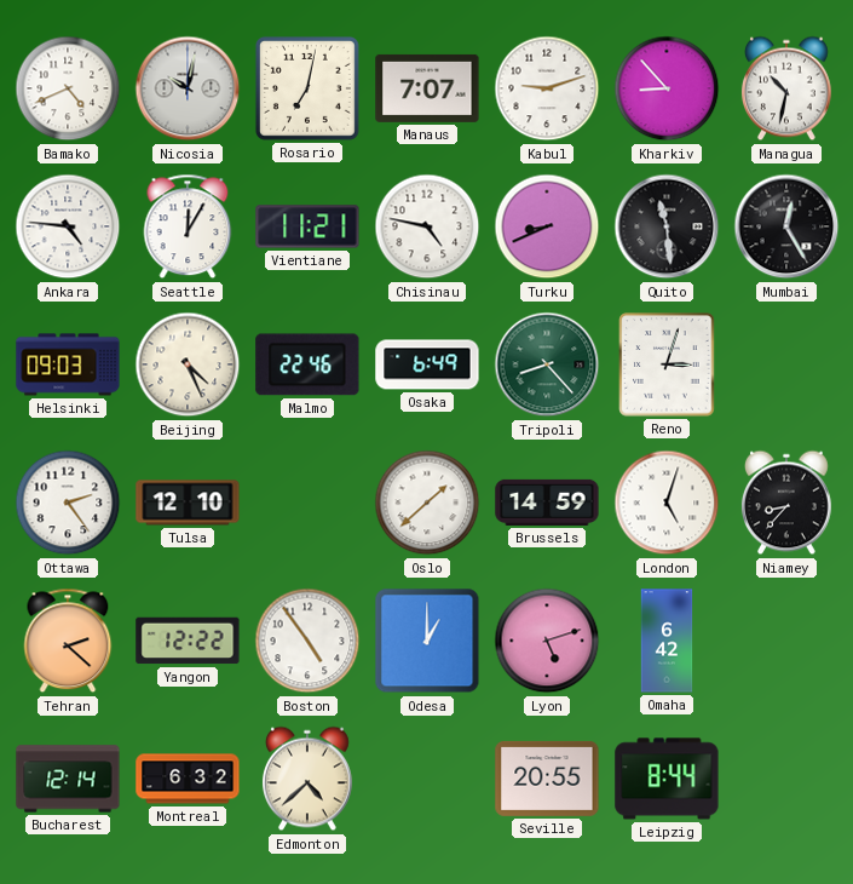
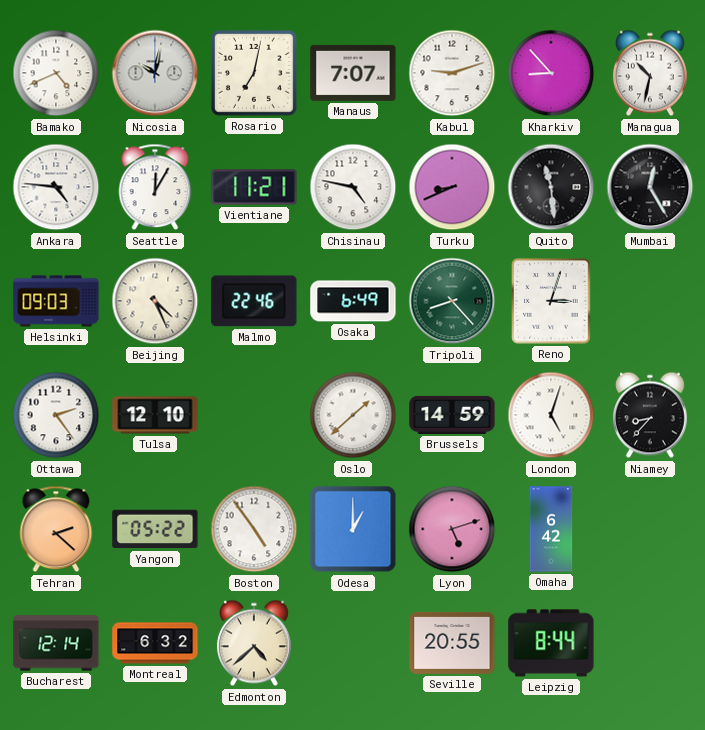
Yangon: 12:22 -> 05:22
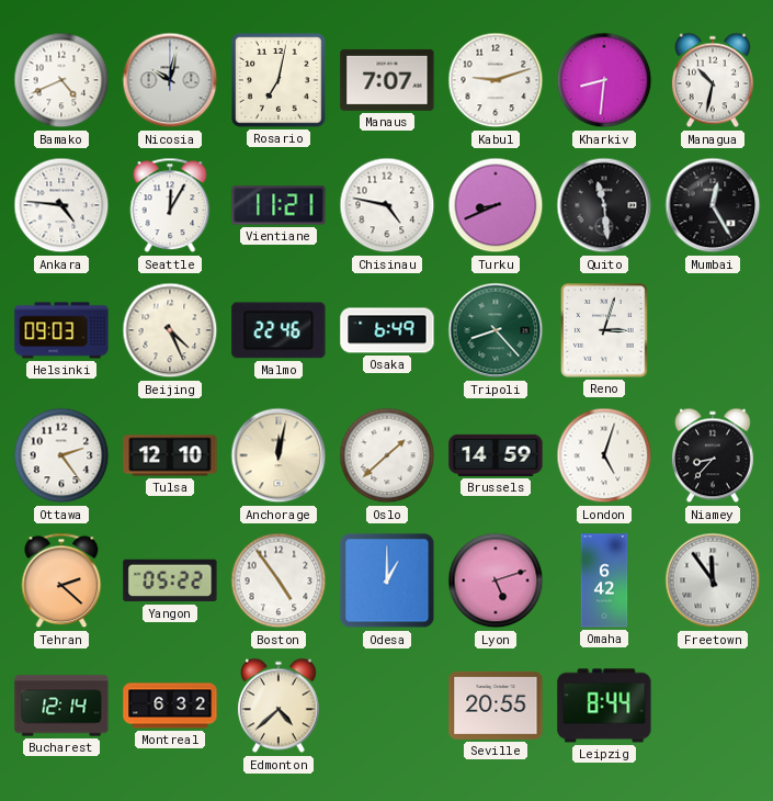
Kharkiv: 8:53 -> 8:31
Anchorage: none -> 12:02
Freetown: none -> 11:54
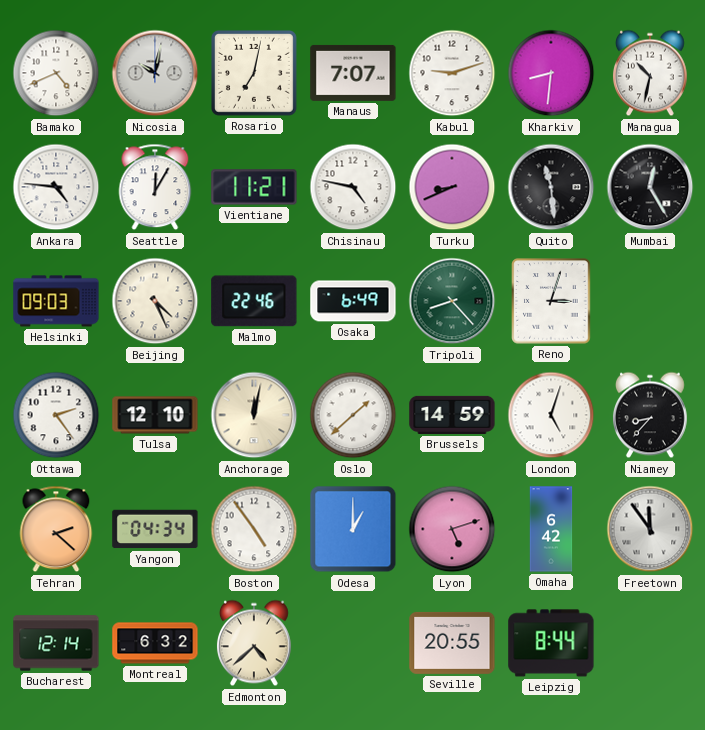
Yangon: 05:22 -> 04:34
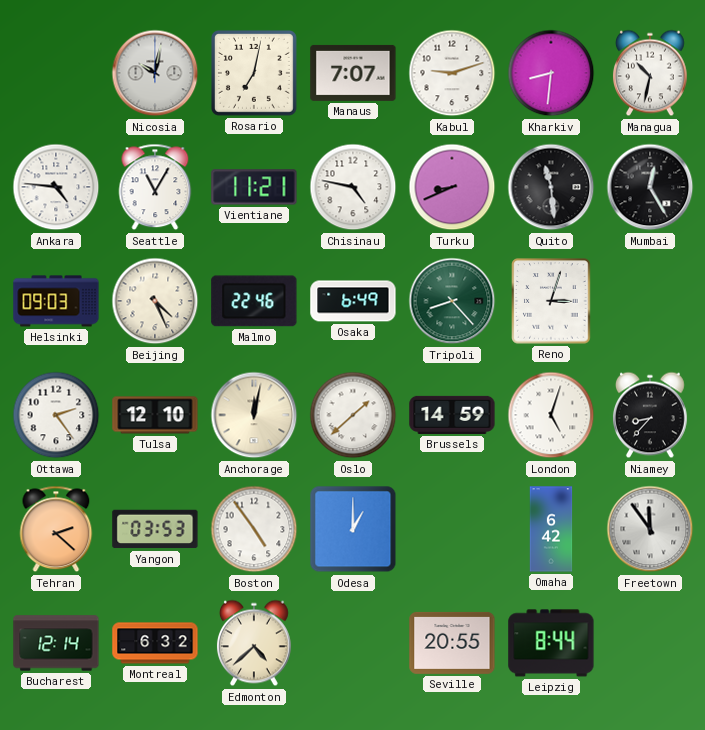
Bamako: 4:41 -> none
Seattle: 12:05 -> 11:05
Yangon: 04:34 -> 03:53
Lyon: 5:12 -> none
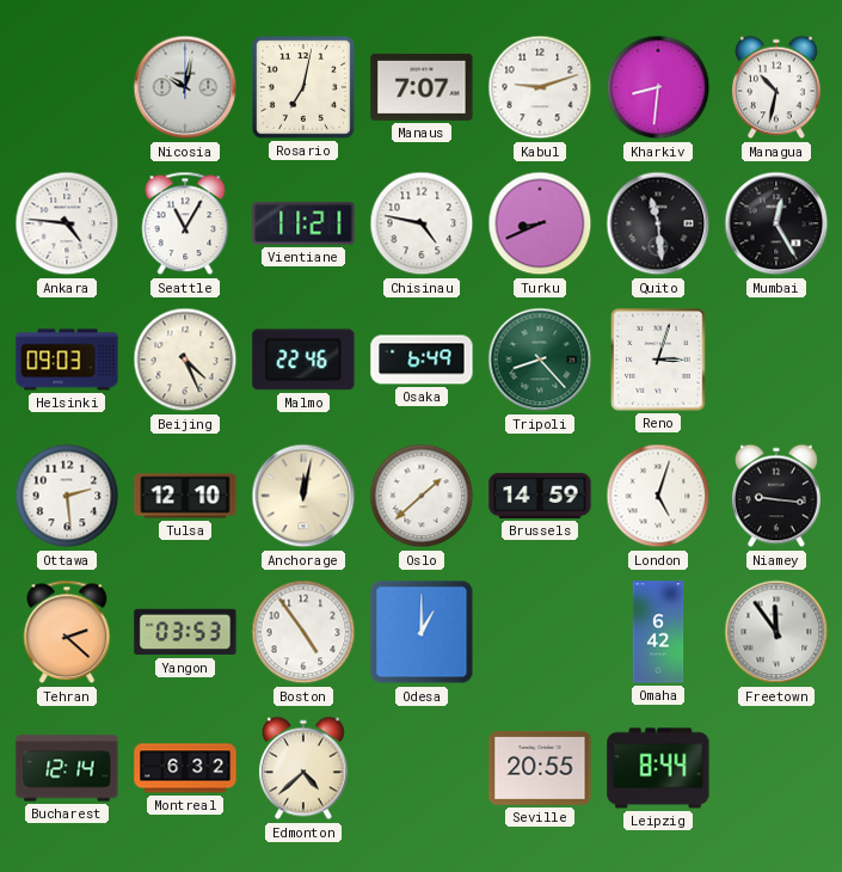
Ottawa: 2:24 -> 2:29
Niamey: 8:37 -> 9:16
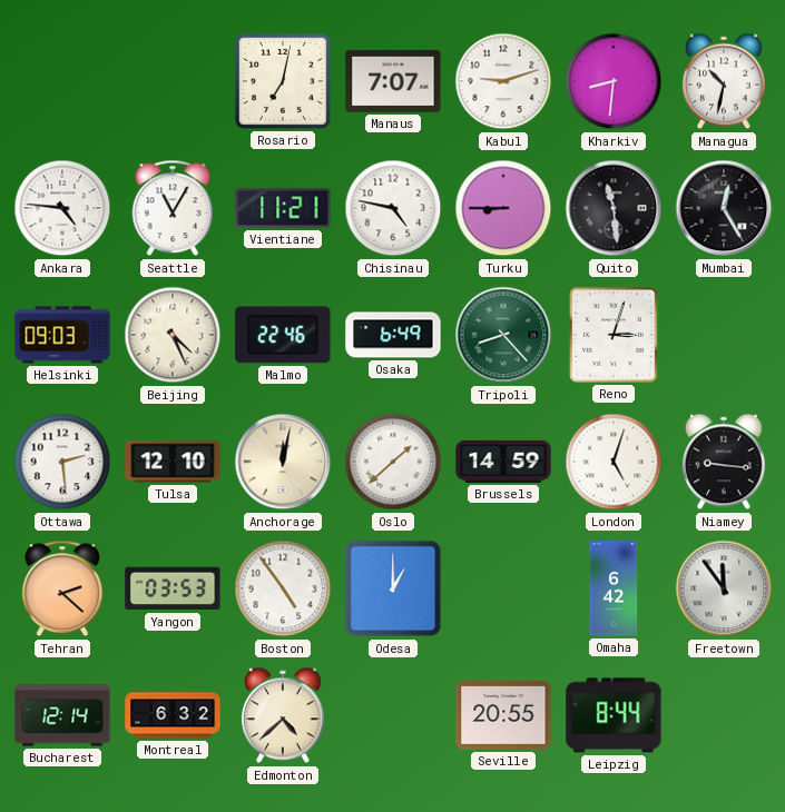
Nicosia: 10:02 -> none
Turku: 8:41 -> 8:45
